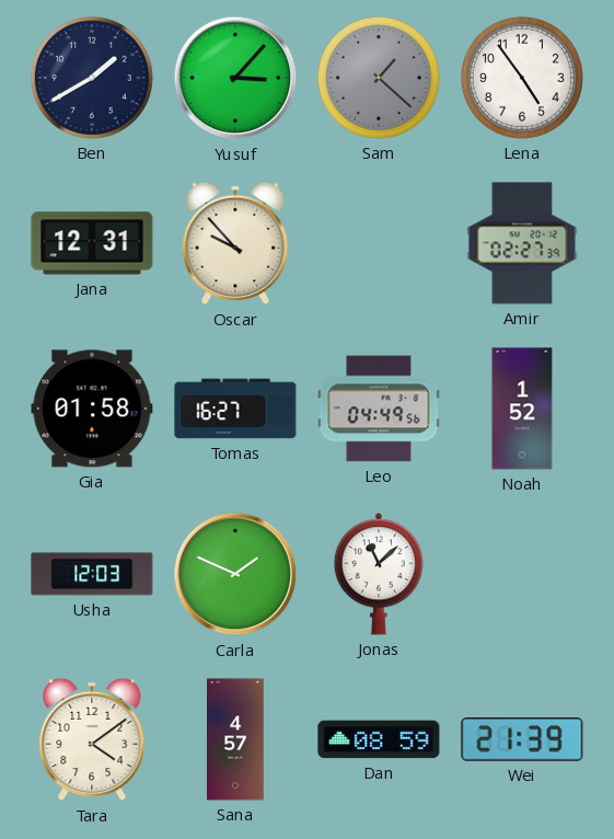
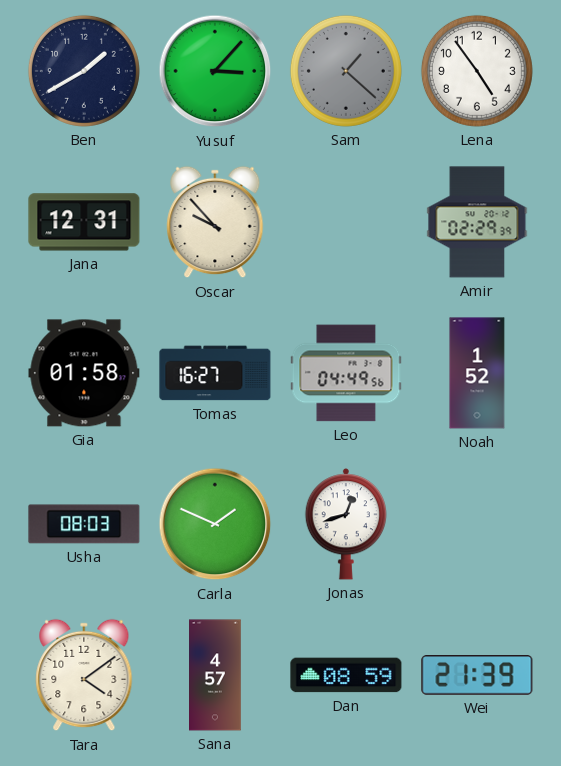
Amir: 02:27 -> 02:29
Usha: 12:03 -> 08:03
Jonas: 11:08 -> 12:42
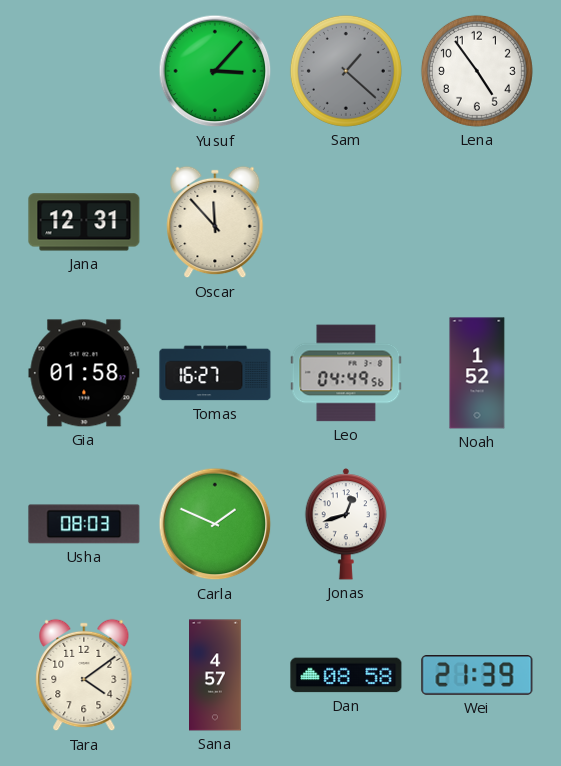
Ben: 1:40 -> none
Oscar: 9:53 -> 11:53
Amir: 02:29 -> none
Dan: 08:59 -> 08:58
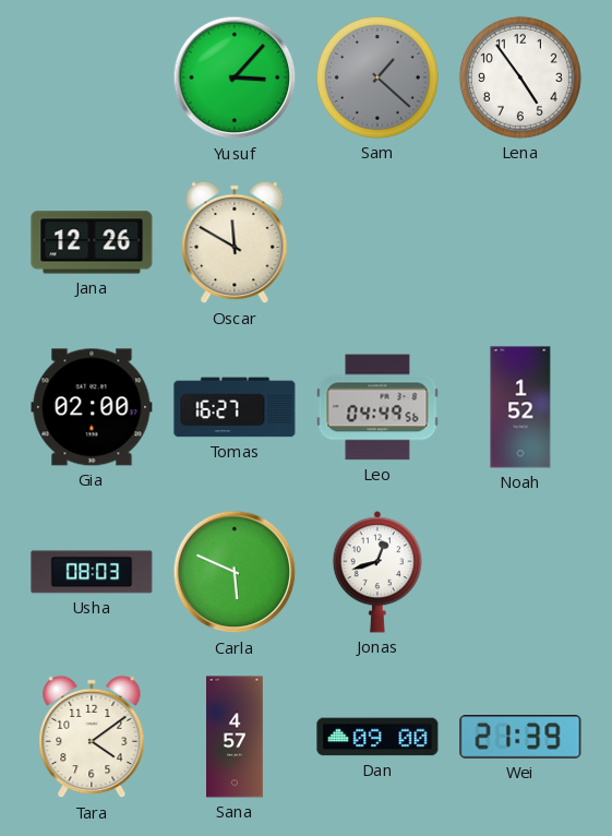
Jana: 12:31 -> 12:26
Oscar: 11:53 -> 11:50
Gia: 01:58 -> 02:00
Carla: 1:49 -> 5:49
Dan: 08:58 -> 09:00
